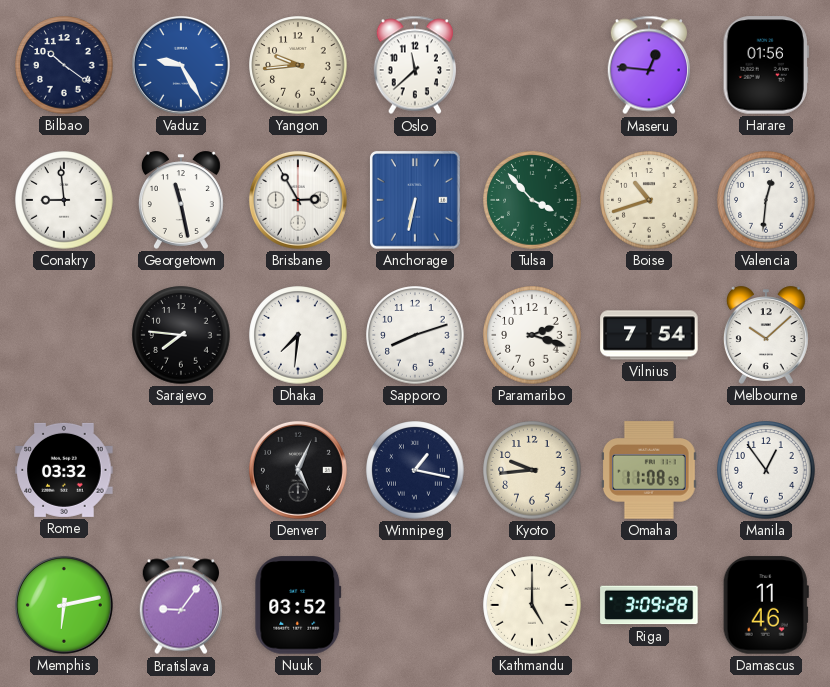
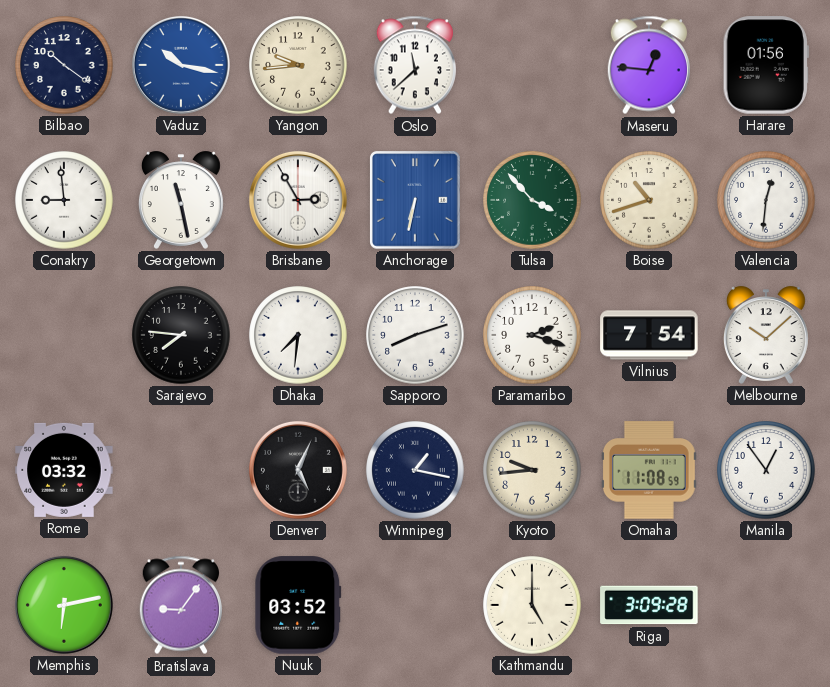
Vaduz: 9:25 -> 10:17
Damascus: 11:46 -> none
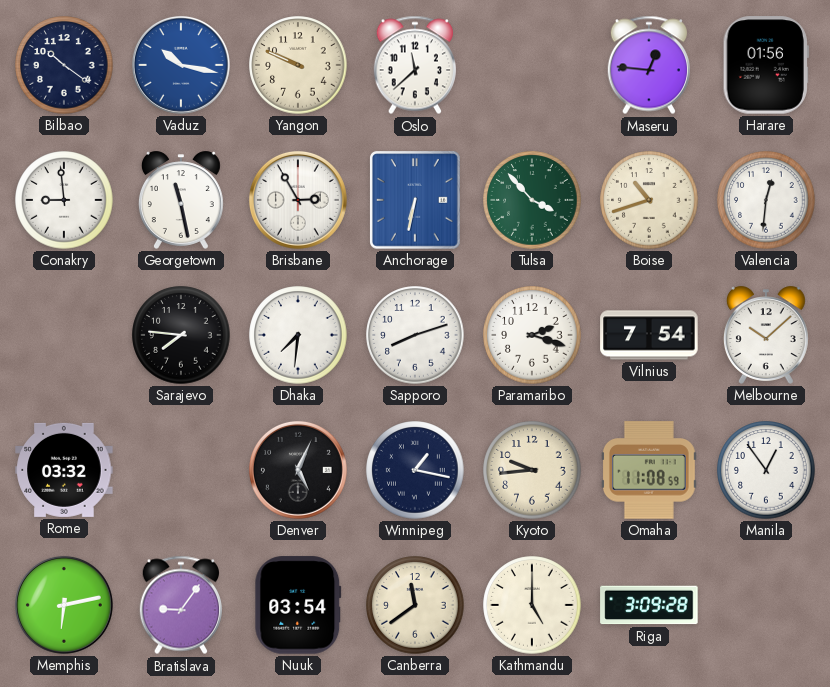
Yangon: 9:44 -> 9:49
Nuuk: 03:52 -> 03:54
Canberra: none -> 11:39
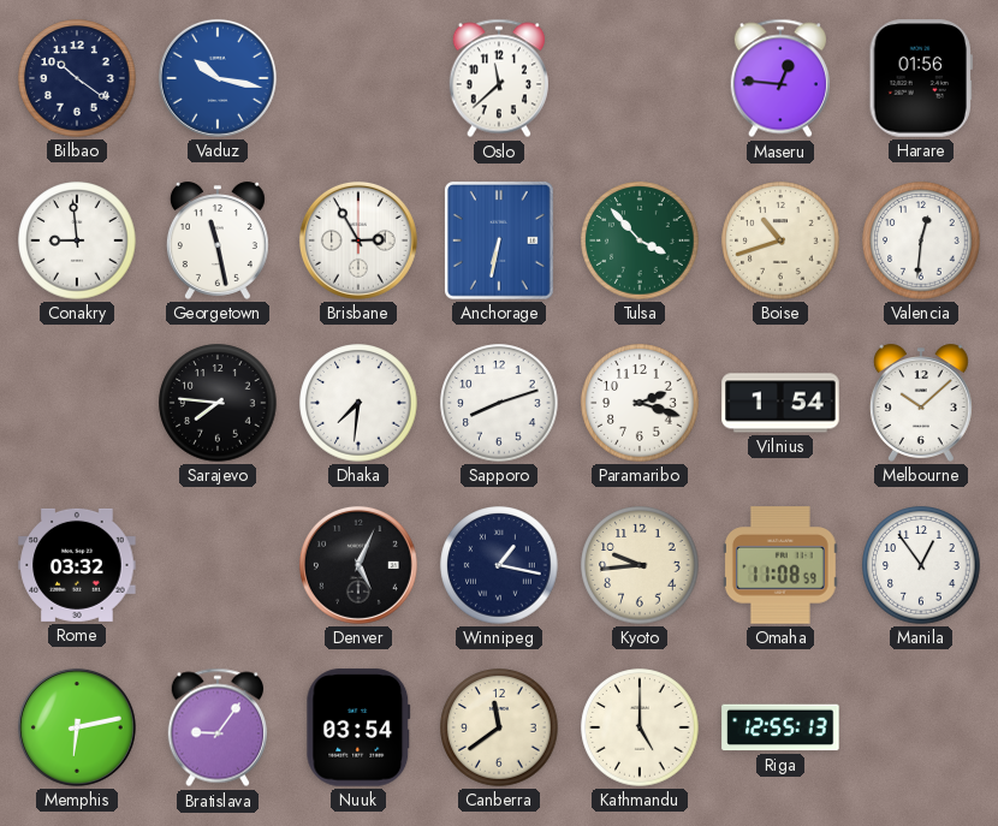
Yangon: 9:49 -> none
Vilnius: 7:54 -> 1:54
Riga: 3:09 -> 12:55
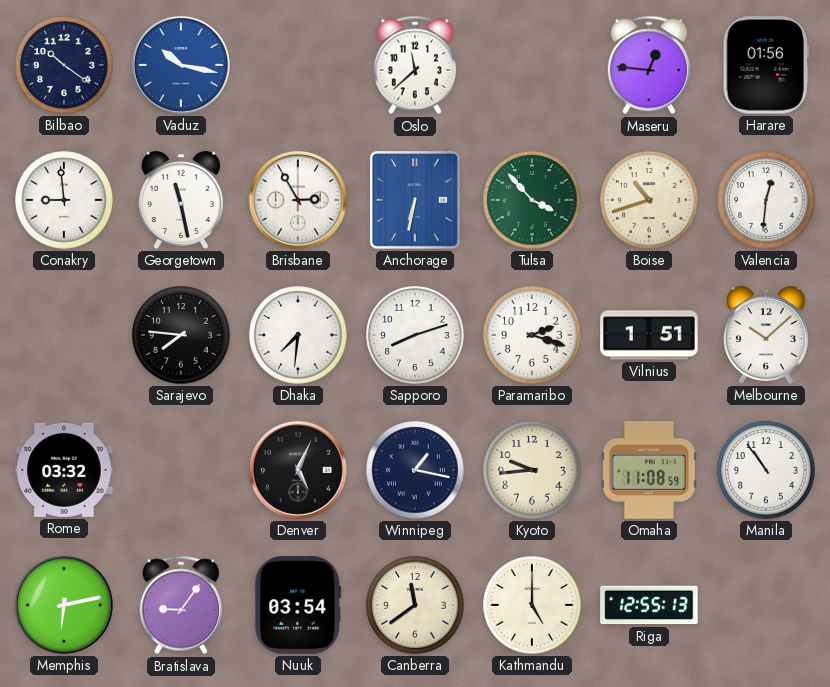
Vilnius: 1:54 -> 1:51
Manila: 12:54 -> 10:54
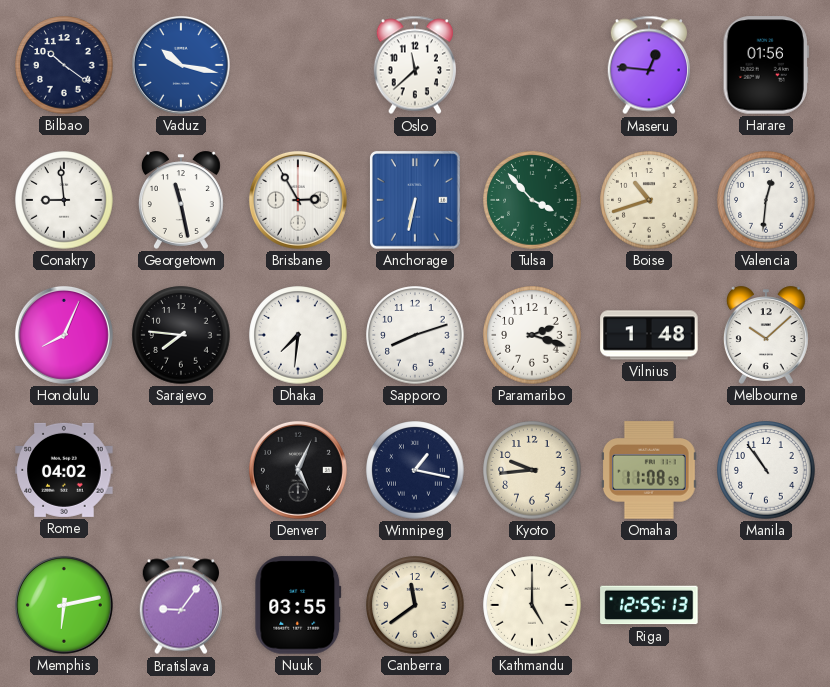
Honolulu: none -> 8:04
Vilnius: 1:51 -> 1:48
Rome: 03:32 -> 04:02
Nuuk: 03:54 -> 03:55
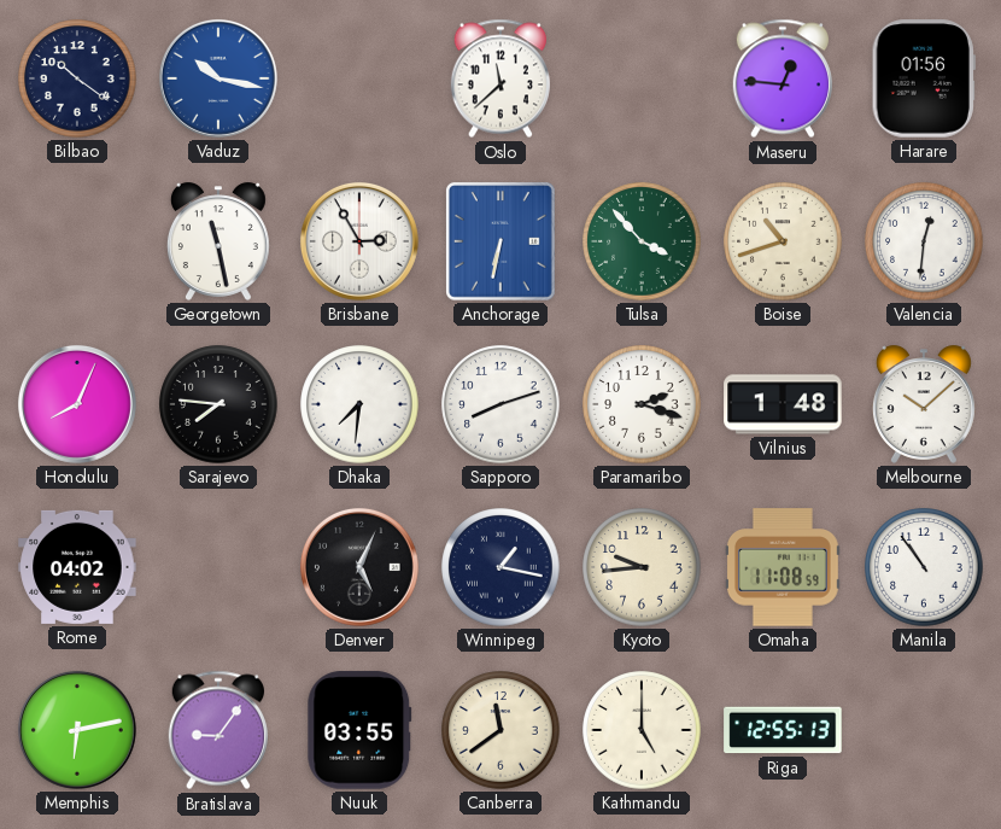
Conakry: 8:59 -> none
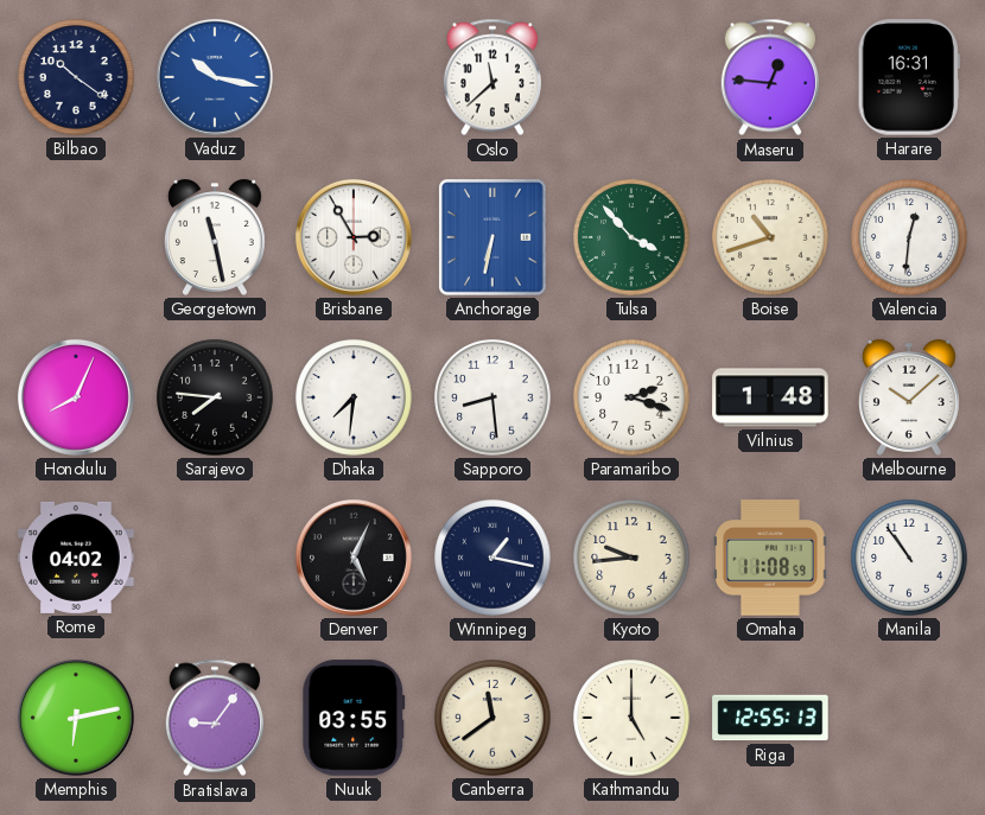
Harare: 01:56 -> 16:31
Sapporo: 8:12 -> 8:29
